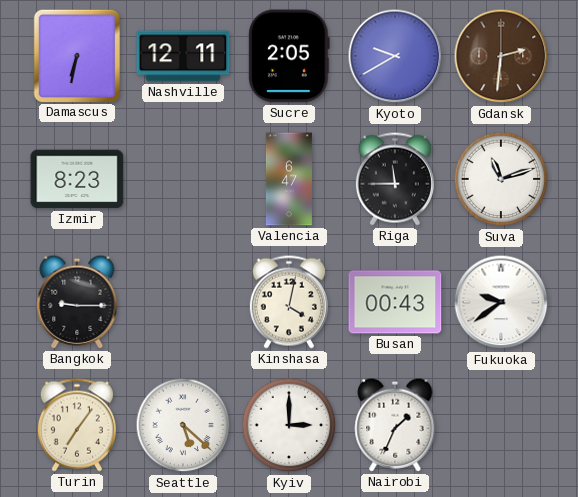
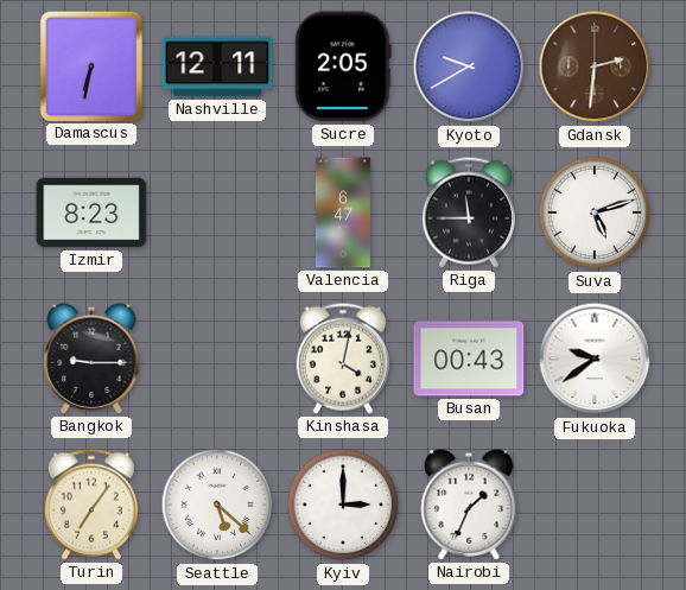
Suva: 11:12 -> 5:12
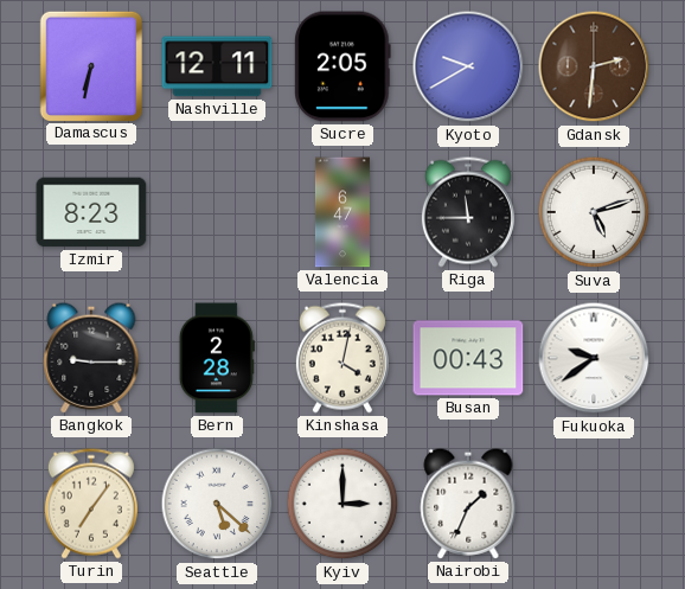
Bern: none -> 2:28
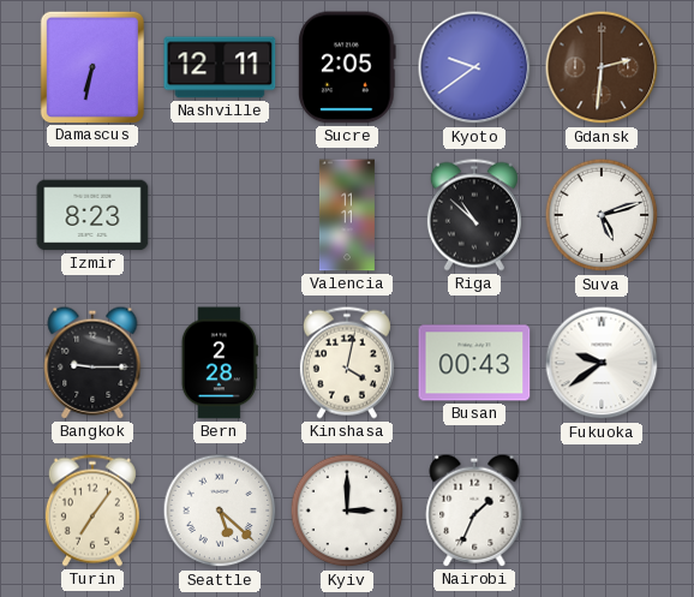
Kyoto: 9:40 -> 9:39
Valencia: 6:47 -> 11:11
Riga: 11:45 -> 10:52
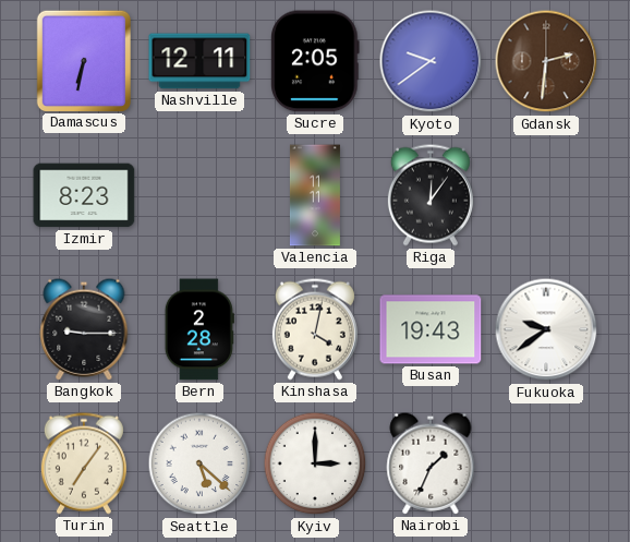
Riga: 10:52 -> 12:06
Suva: 5:12 -> none
Busan: 00:43 -> 19:43
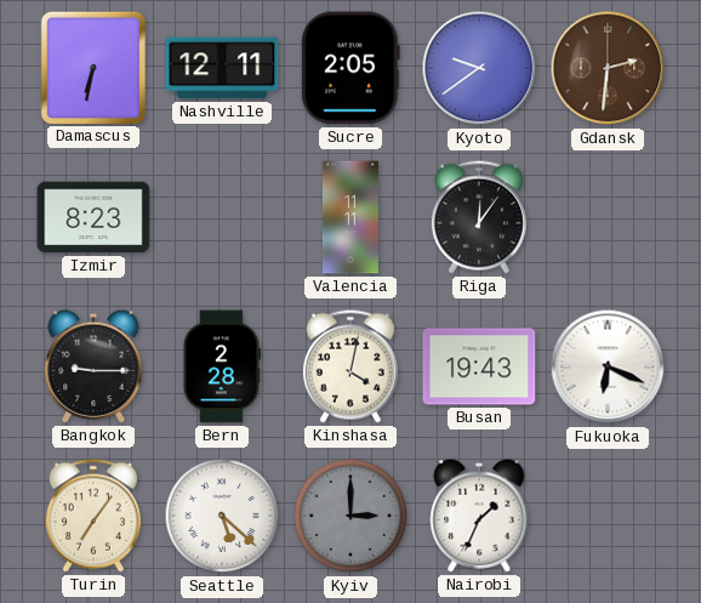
Fukuoka: 9:39 -> 6:19
Kyiv dial: white -> grey
